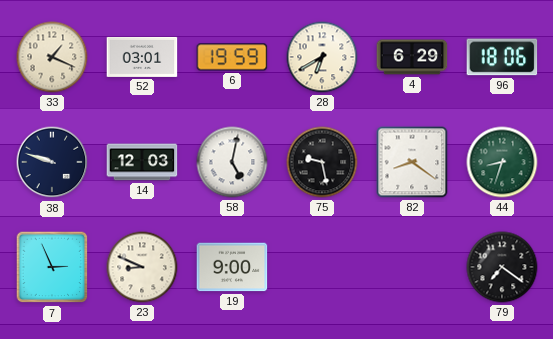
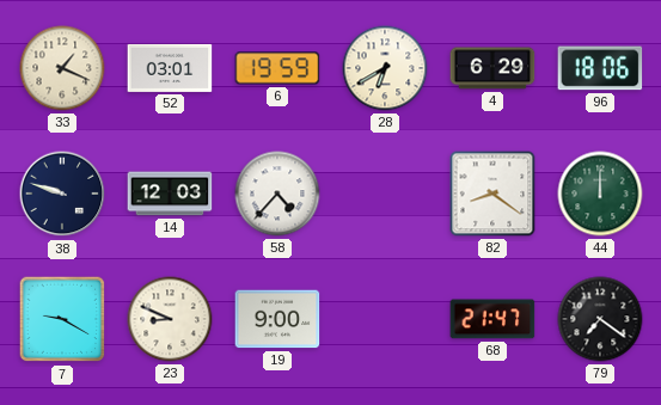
58: 5:02 -> 4:37
75: 9:28 -> none
44: 8:33 -> 12:00
7: 2:56 -> 9:20
68: none -> 21:47
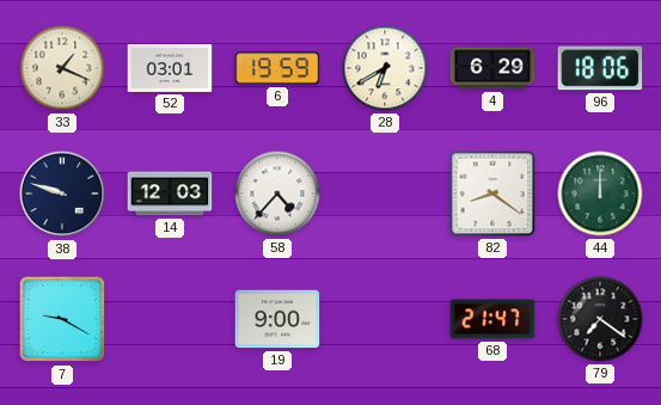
23: 8:49 -> none
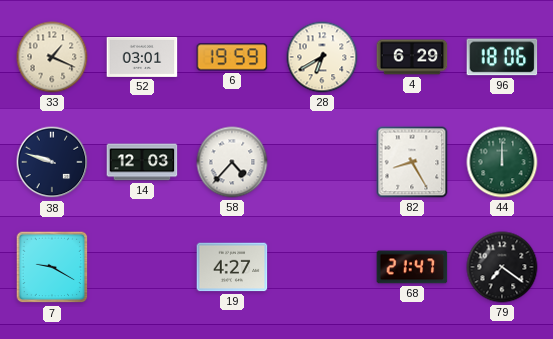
82: 8:21 -> 8:25
19: 9:00 -> 4:27
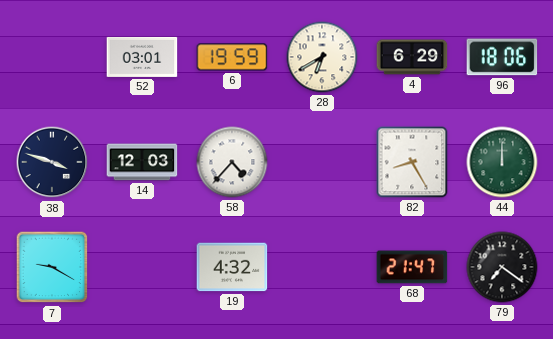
33: 1:19 -> none
38: 9:48 -> 3:48
19: 4:27 -> 4:32
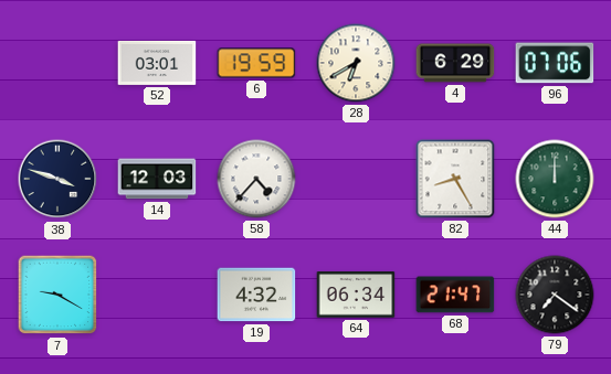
96: 18:06 -> 07:06
64: none -> 06:34
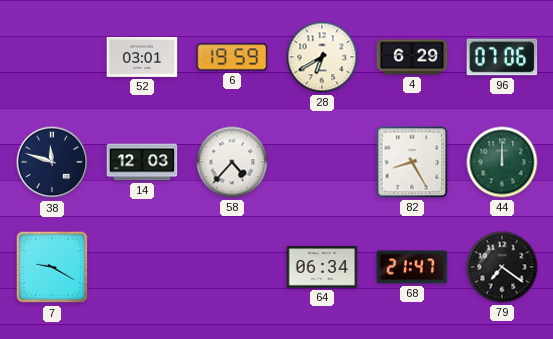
38: 3:48 -> 11:48
19: 4:32 -> none
